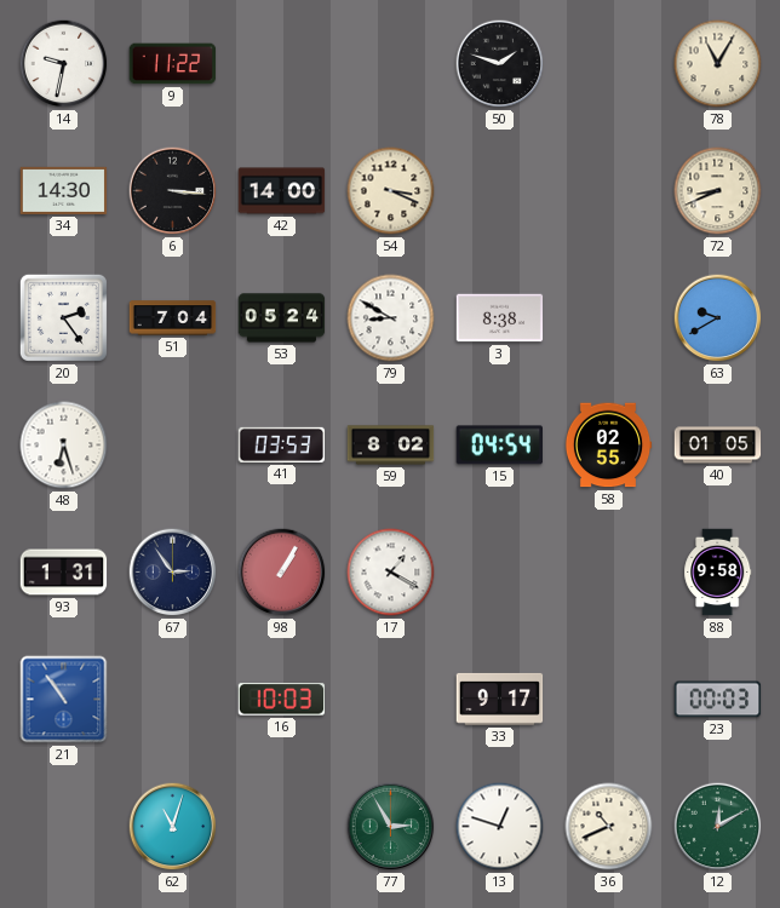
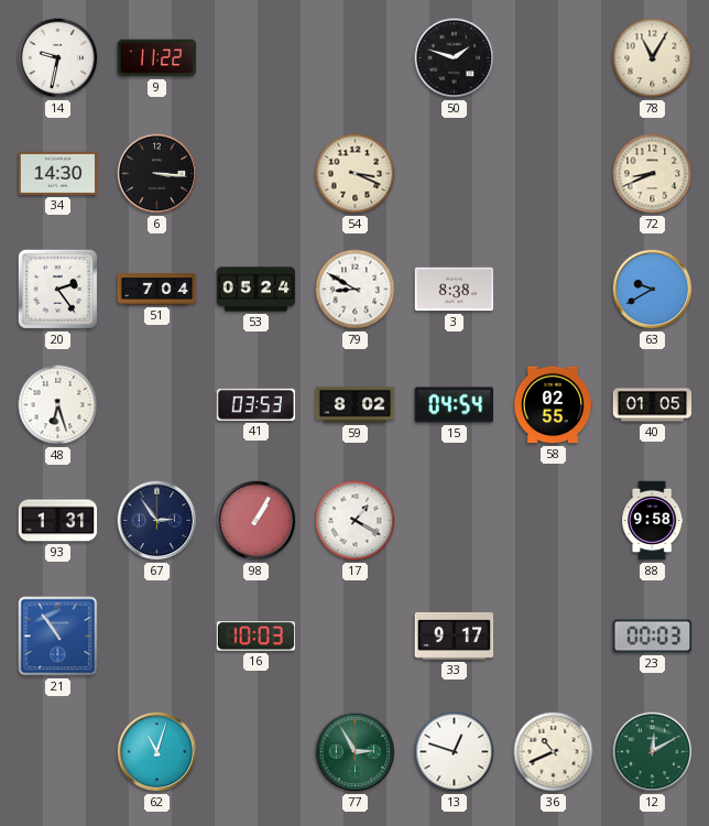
42: 14:00 -> none
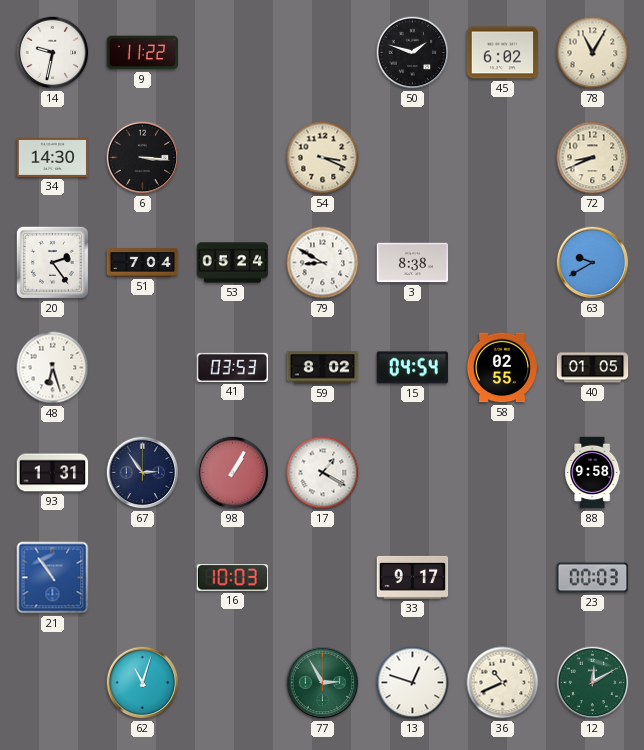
45: none -> 6:02
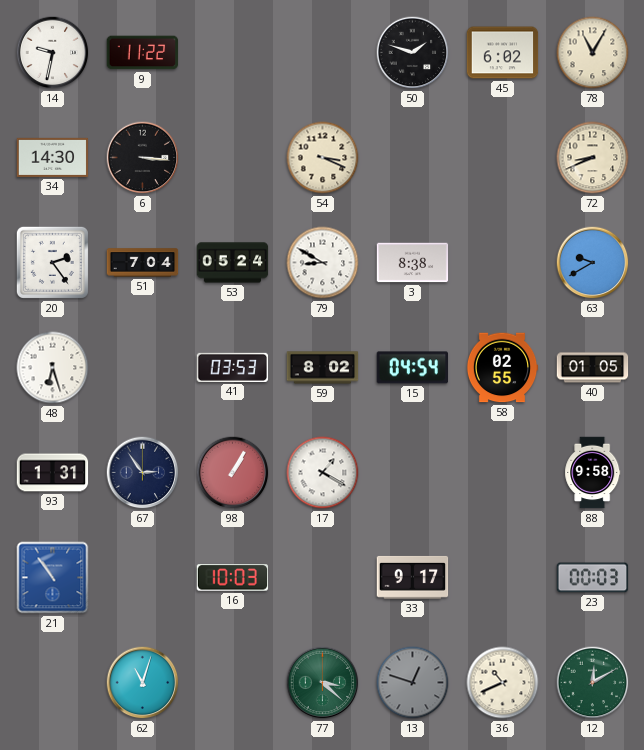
77: 2:55 -> 3:22
13 dial: white -> grey
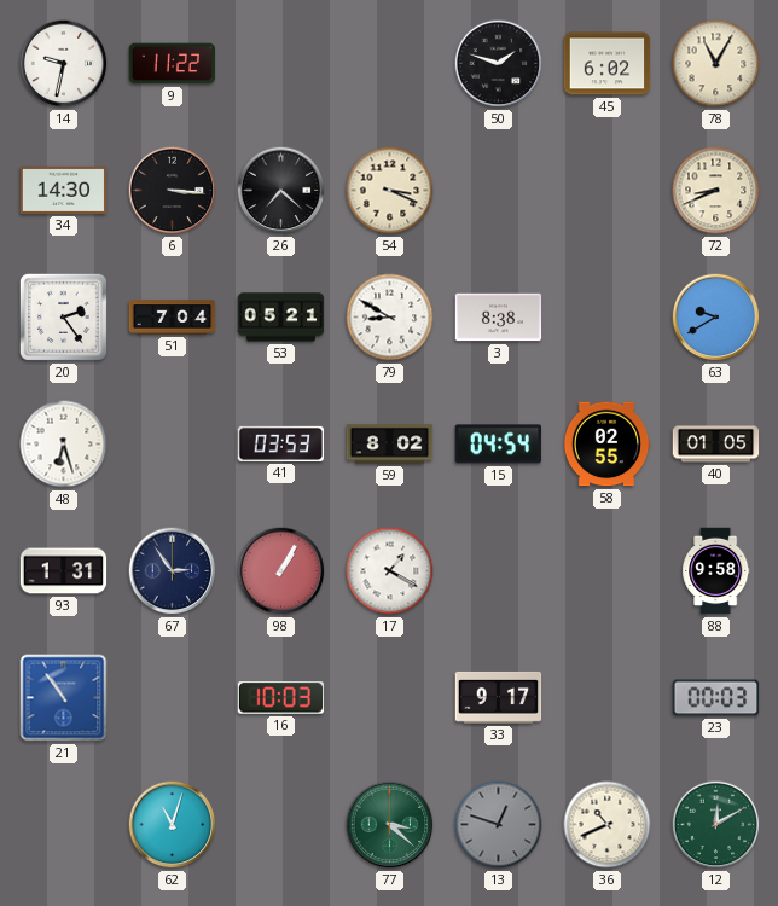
26: none -> 7:22
53: 05:24 -> 05:21
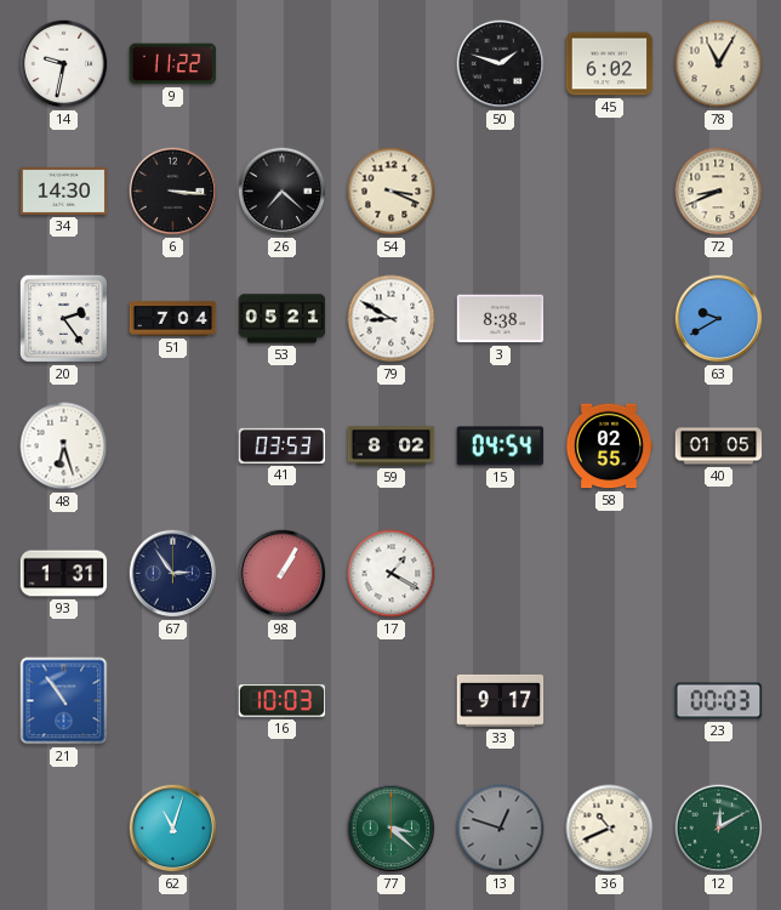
88: 9:58 -> none
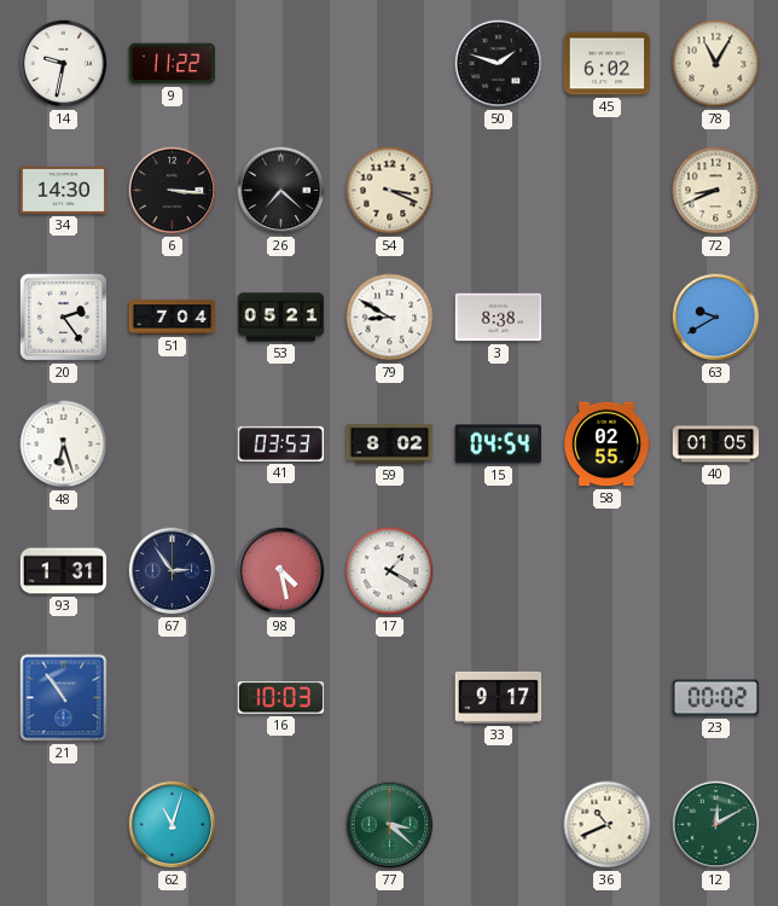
98: 1:05 -> 4:28
23: 00:03 -> 00:02
13: 12:48 -> none
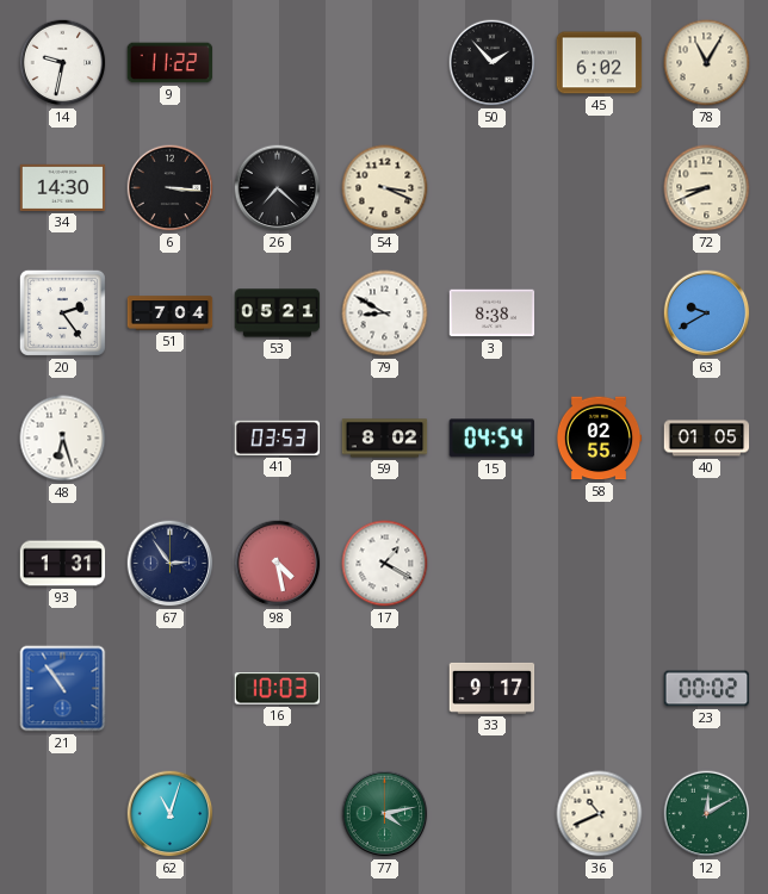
50: 1:48 -> 1:53
77: 3:22 -> 4:13
